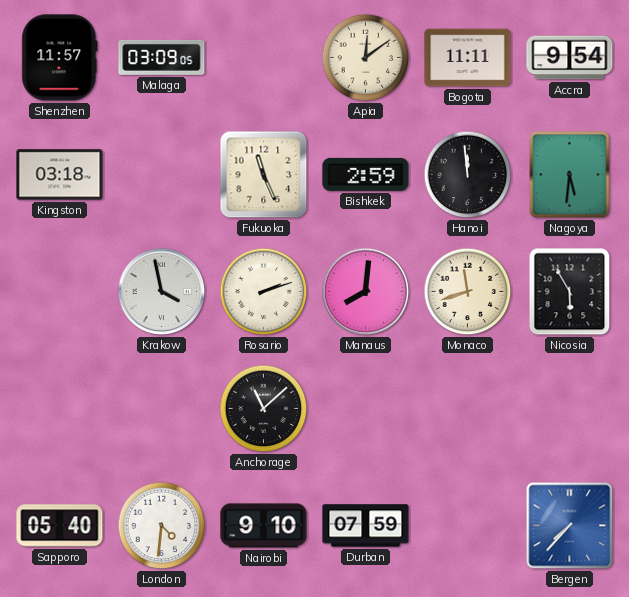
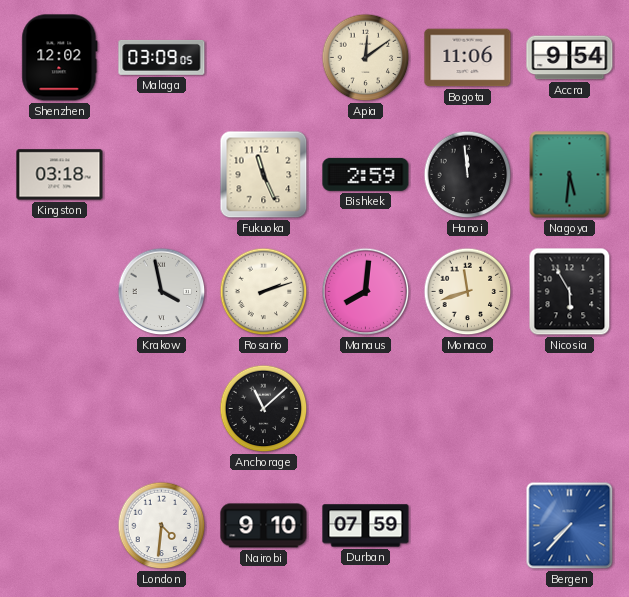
Shenzhen: 11:57 -> 12:02
Bogota: 11:11 -> 11:06
Sapporo: 05:40 -> none
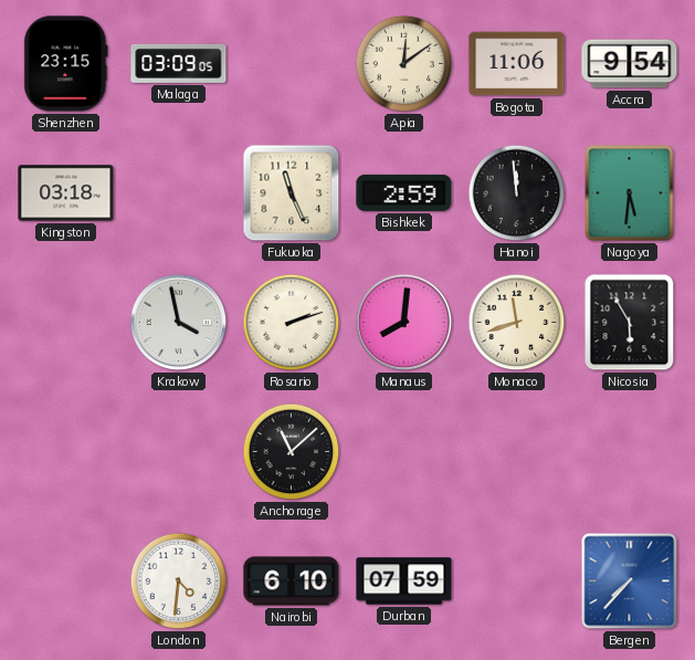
Shenzhen: 12:02 -> 23:15
Nairobi: 9:10 -> 6:10
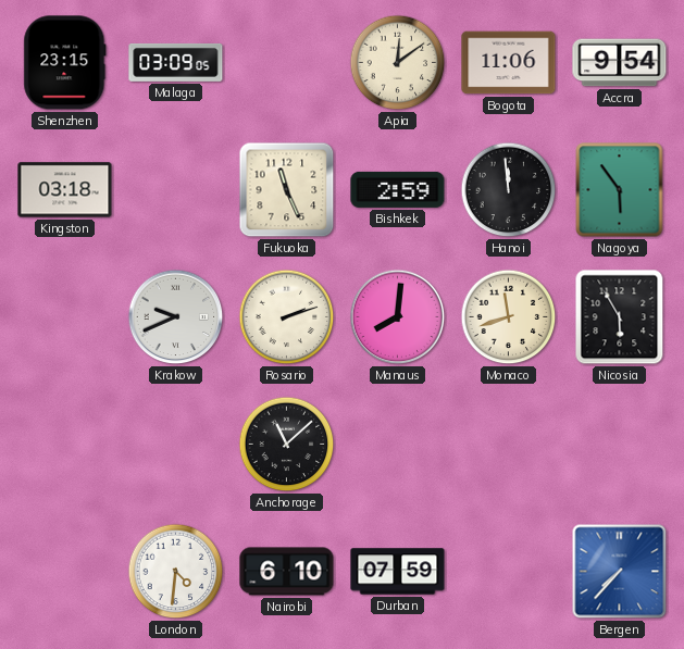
Nagoya: 5:31 -> 5:54
Krakow: 3:58 -> 9:41
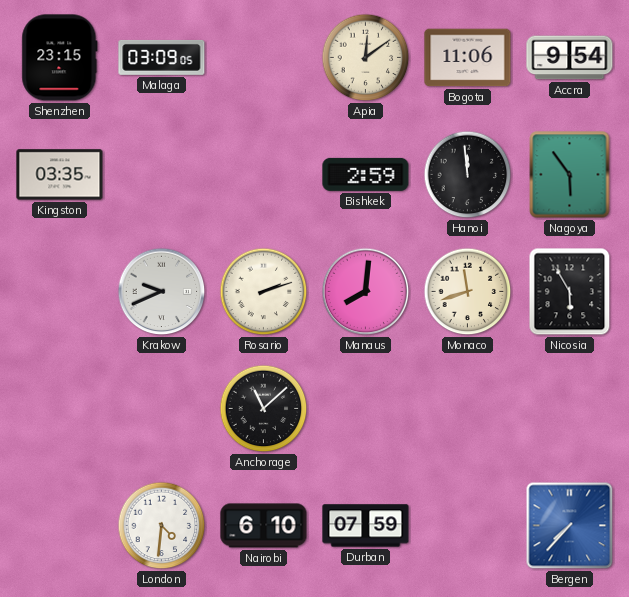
Kingston: 03:18 -> 03:35
Fukuoka: 11:26 -> none
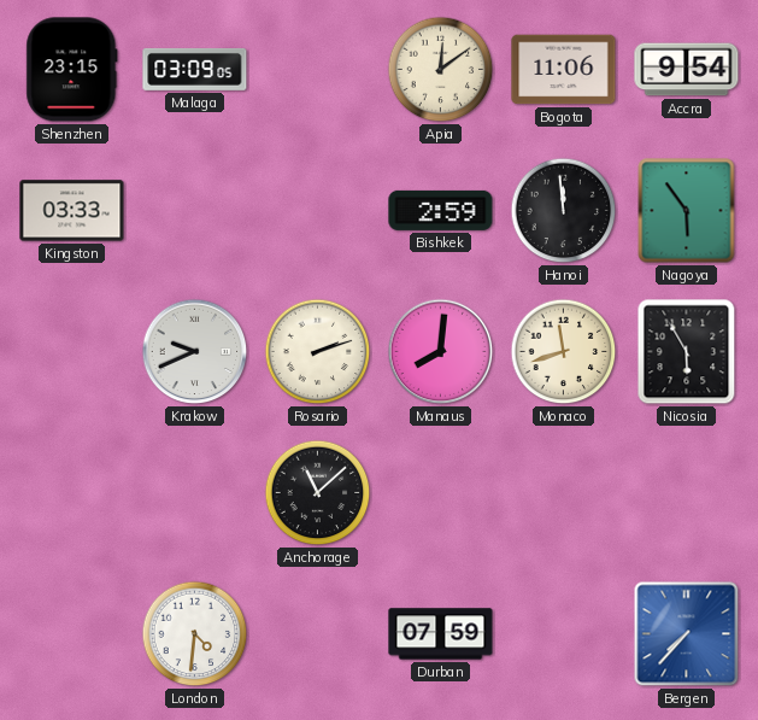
Kingston: 03:35 -> 03:33
Nairobi: 6:10 -> none
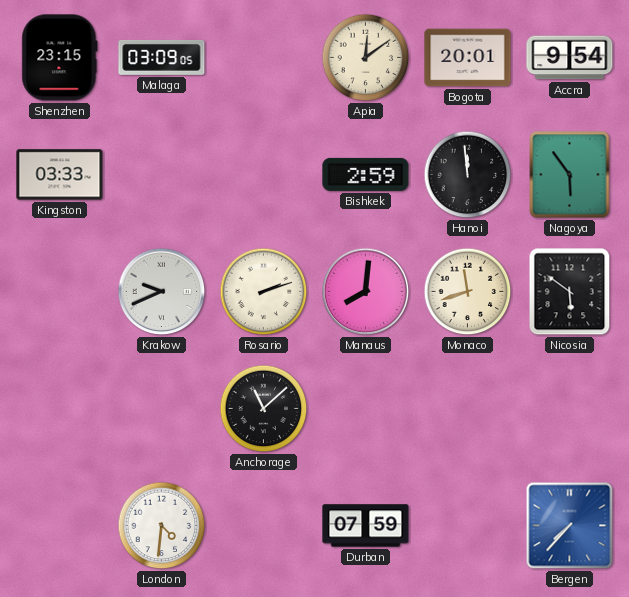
Bogota: 11:06 -> 20:01
Nicosia: 5:55 -> 5:51
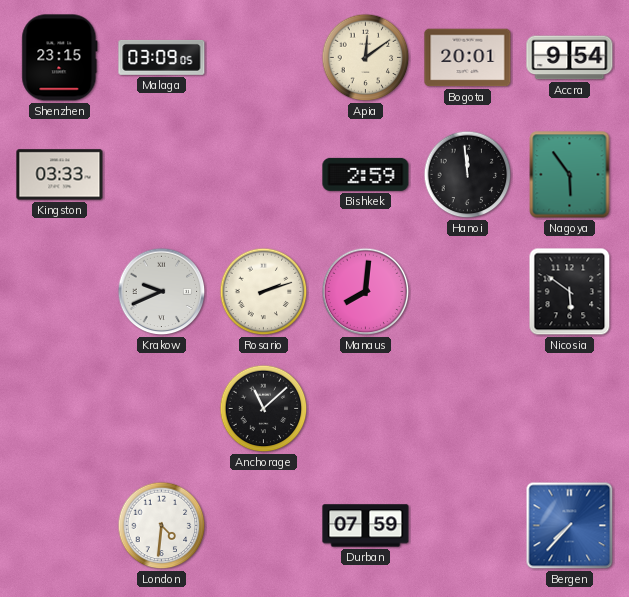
Monaco: 11:42 -> none
